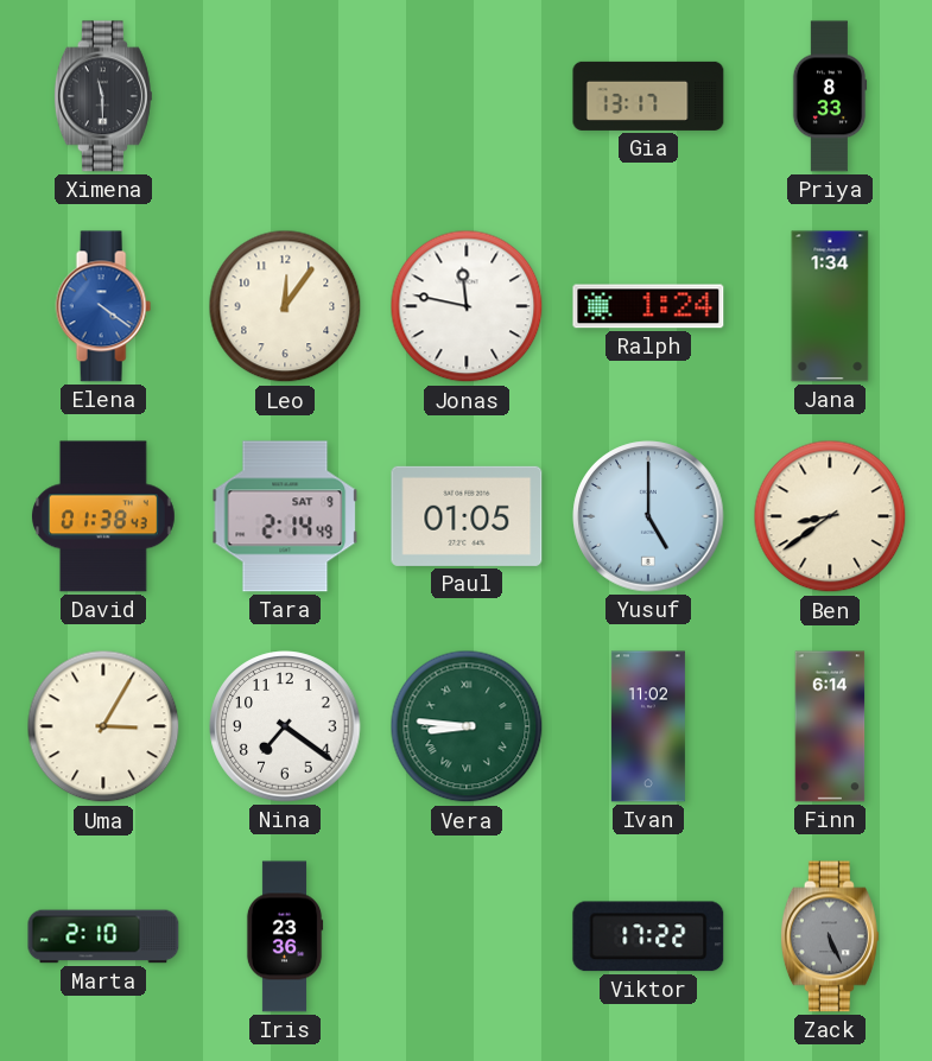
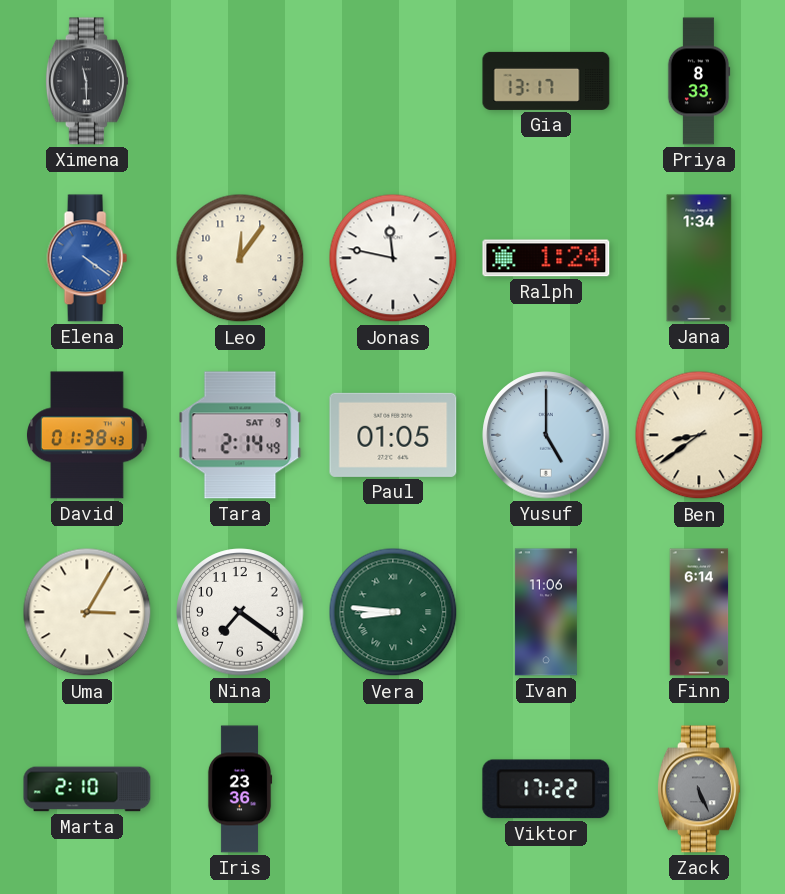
Ivan: 11:02 -> 11:06
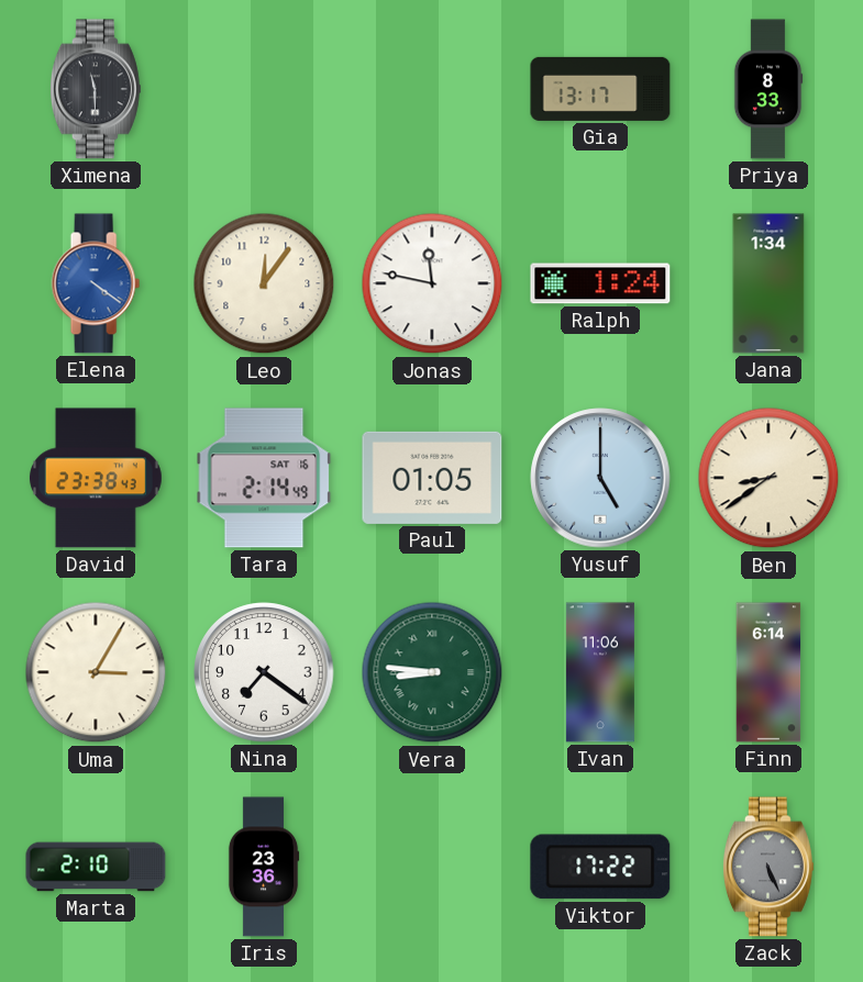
David: 01:38 -> 23:38
Tara date: SAT 9 -> SAT 16
